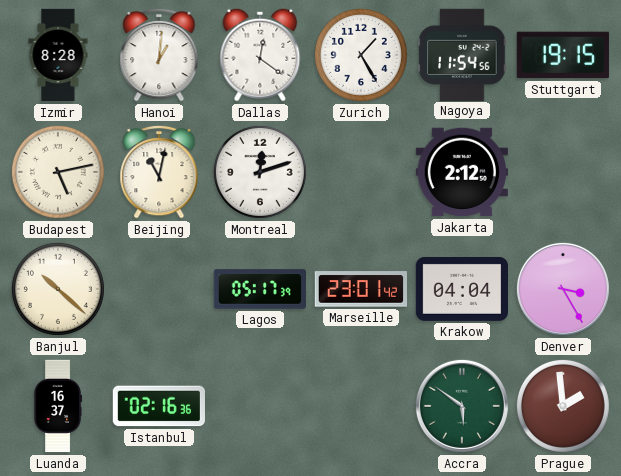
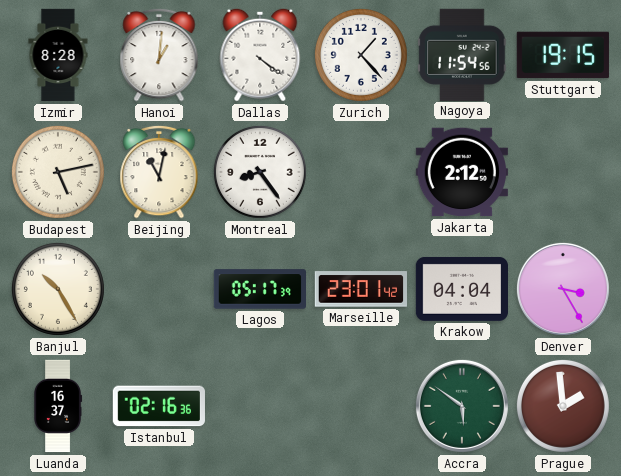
Dallas: 12:21 -> 4:21
Zurich: 1:25 -> 1:23
Montreal: 12:12 -> 8:24
Banjul: 10:22 -> 10:25
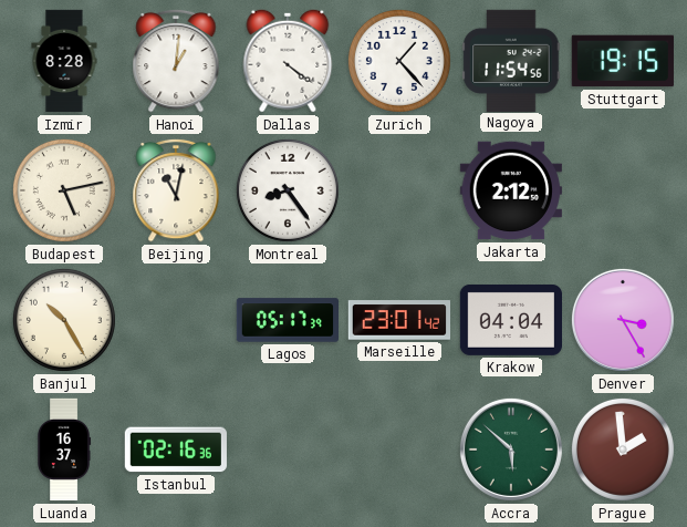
Accra: 5:51 -> 5:52
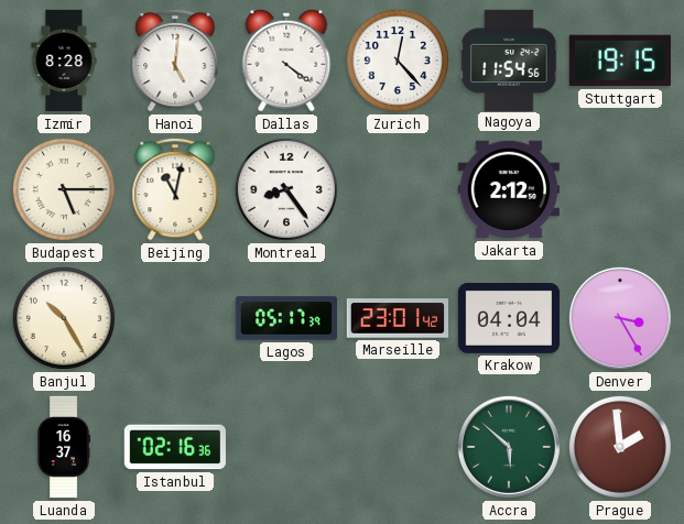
Hanoi: 1:01 -> 5:01
Zurich: 1:23 -> 12:23
Budapest: 5:13 -> 5:15
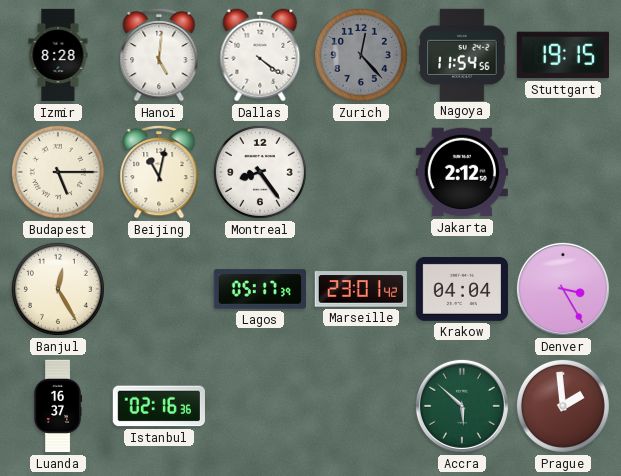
Zurich dial: white -> grey
Banjul: 10:25 -> 12:25
